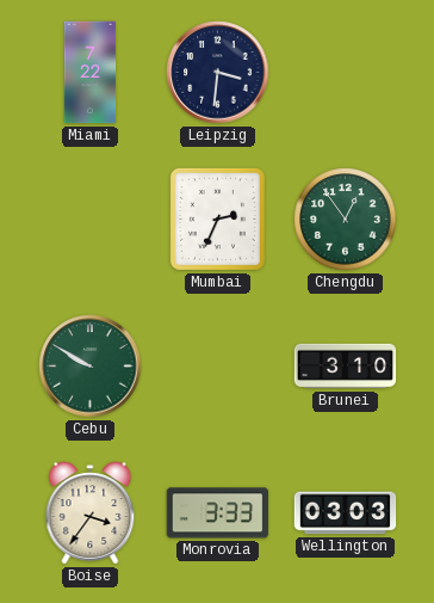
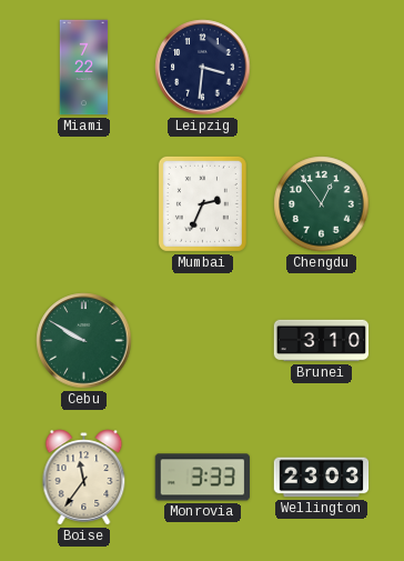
Boise: 3:36 -> 11:36
Wellington: 03:03 -> 23:03
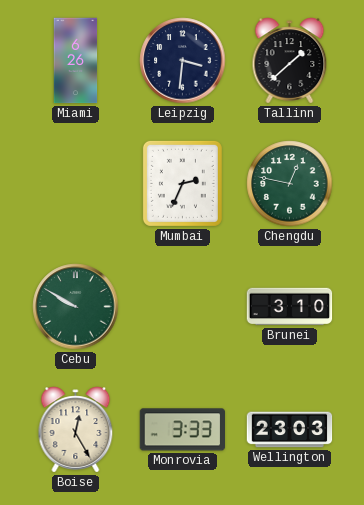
Miami: 7:22 -> 6:26
Tallinn: none -> 1:38
Chengdu: 12:54 -> 12:47
Boise: 11:36 -> 12:25
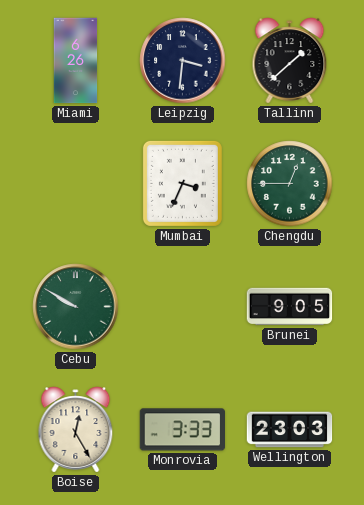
Mumbai: 2:34 -> 3:34
Chengdu: 12:47 -> 12:45
Brunei: 3:10 -> 9:05
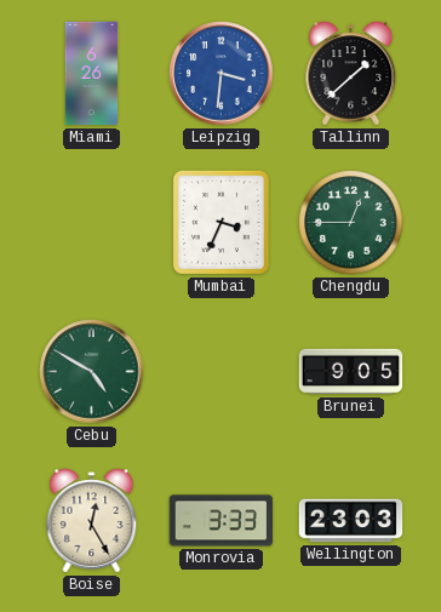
Leipzig dial: navy -> blue
Cebu: 9:50 -> 4:50
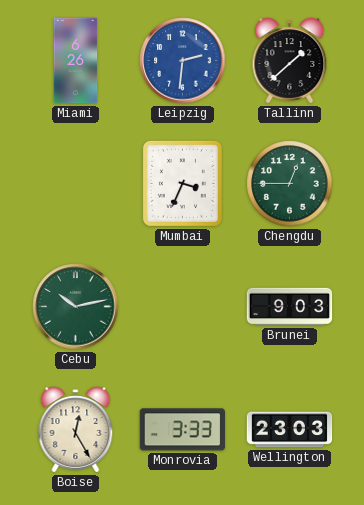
Leipzig: 3:31 -> 2:31
Cebu: 4:50 -> 10:13
Brunei: 9:05 -> 9:03
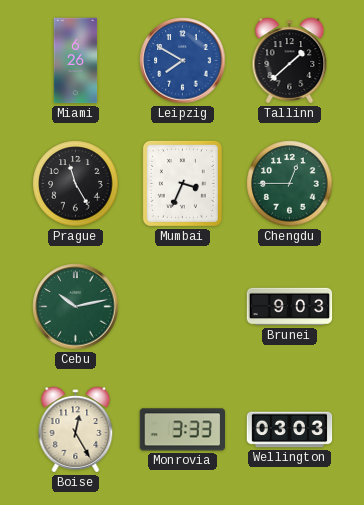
Leipzig: 2:31 -> 7:50
Prague: none -> 11:25
Wellington: 23:03 -> 03:03
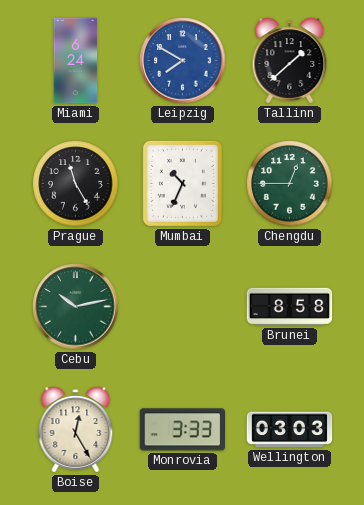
Miami: 6:26 -> 6:24
Mumbai: 3:34 -> 10:34
Brunei: 9:03 -> 8:58
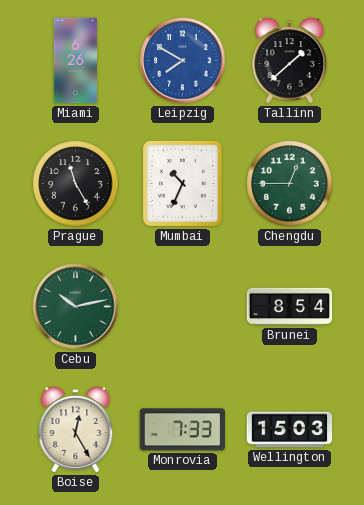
Miami: 6:24 -> 6:26
Brunei: 8:58 -> 8:54
Monrovia: 3:33 -> 7:33
Wellington: 03:03 -> 15:03
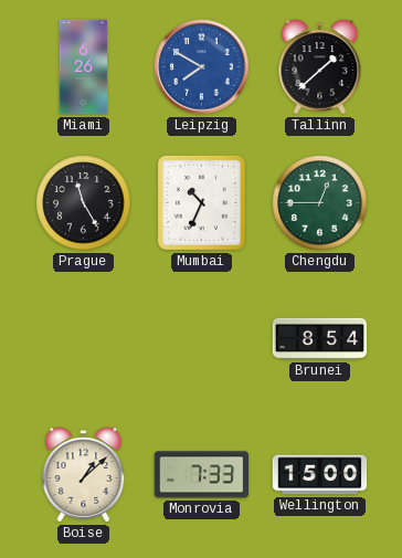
Cebu: 10:13 -> none
Boise: 12:25 -> 1:08
Wellington: 15:03 -> 15:00
